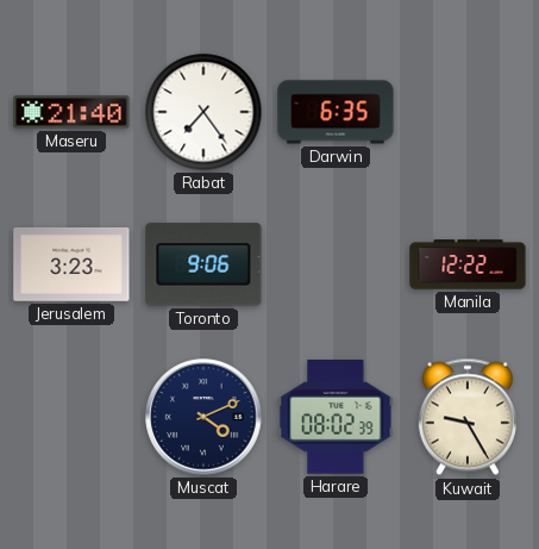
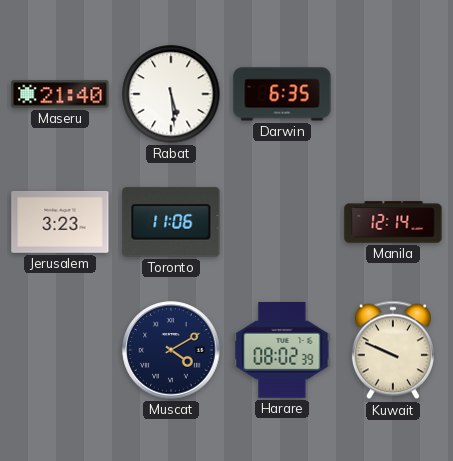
Rabat: 7:24 -> 5:29
Toronto: 9:06 -> 11:06
Manila: 12:22 -> 12:14
Muscat: 4:11 -> 4:10
Kuwait: 9:25 -> 9:49
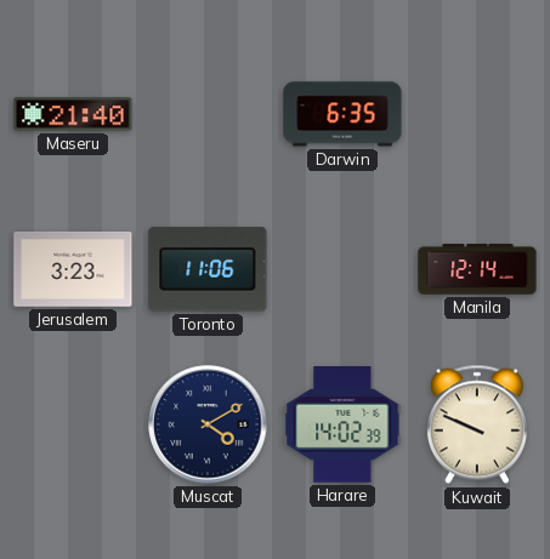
Rabat: 5:29 -> none
Harare: 08:02 -> 14:02
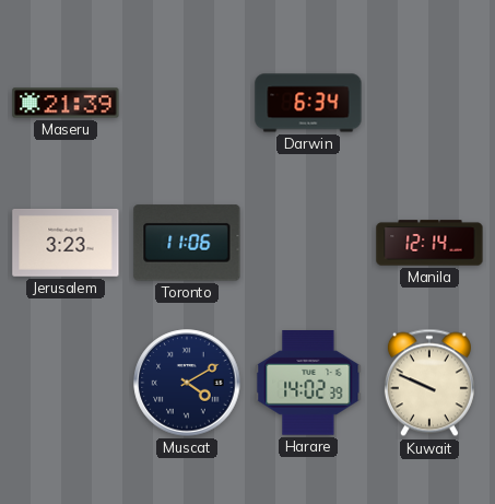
Maseru: 21:40 -> 21:39
Darwin: 6:35 -> 6:34
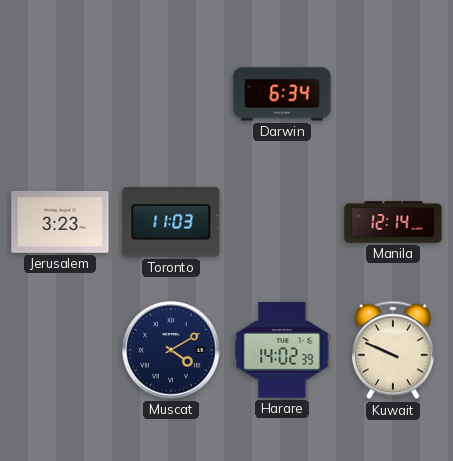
Maseru: 21:39 -> none
Toronto: 11:06 -> 11:03
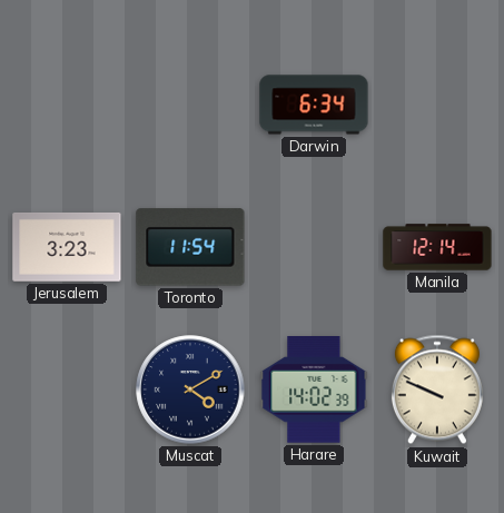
Toronto: 11:03 -> 11:54
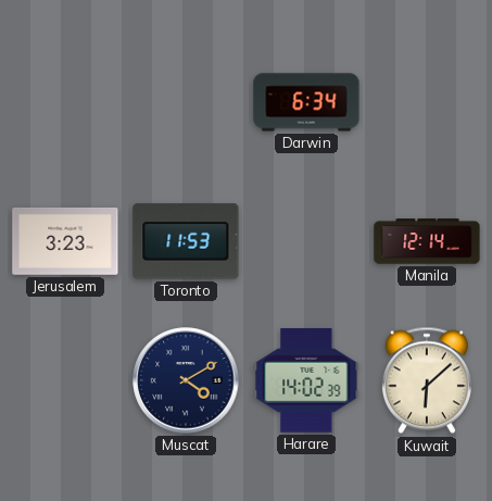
Toronto: 11:54 -> 11:53
Kuwait: 9:49 -> 6:08
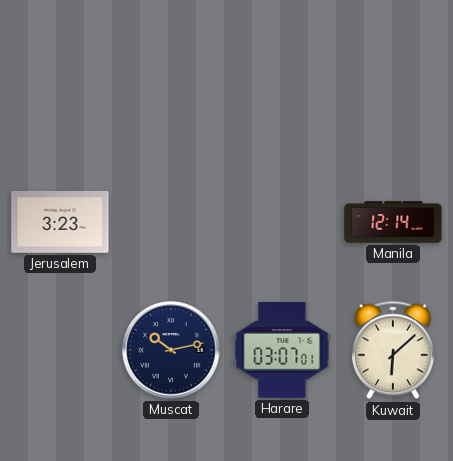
Darwin: 6:34 -> none
Toronto: 11:53 -> none
Muscat: 4:10 -> 10:13
Harare: 14:02 -> 03:07
